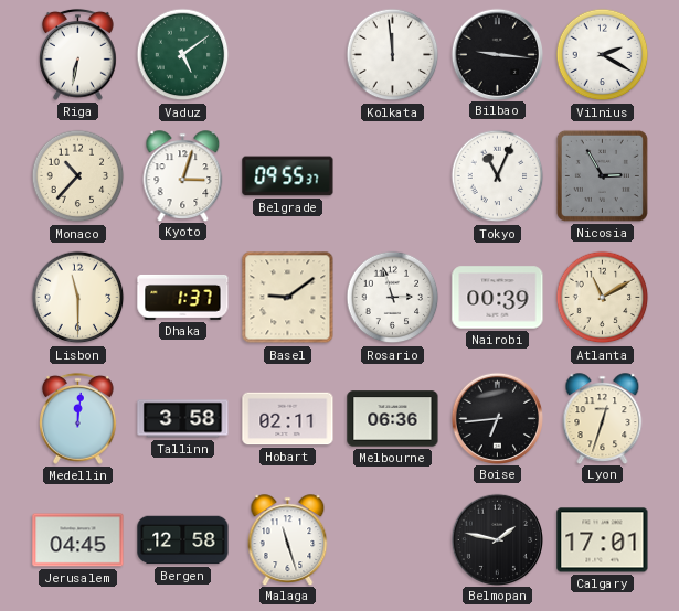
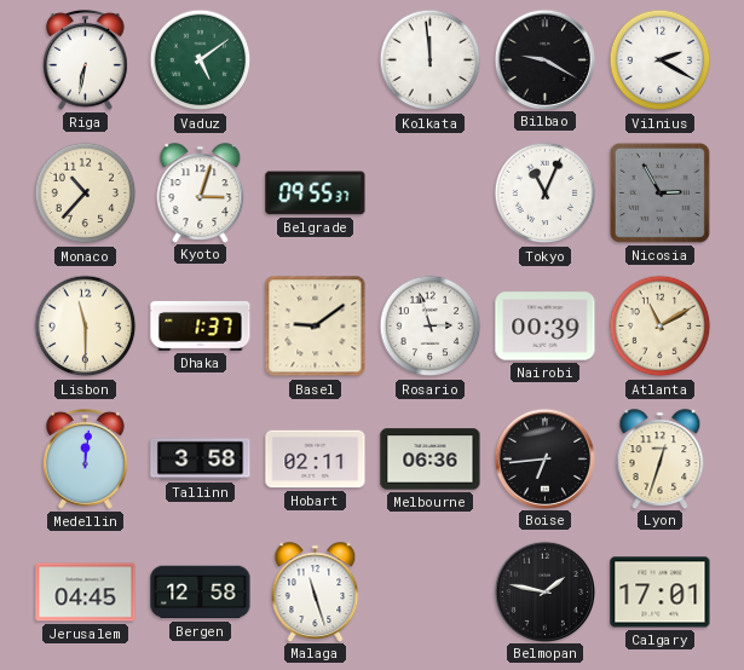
Bilbao: 9:16 -> 9:20
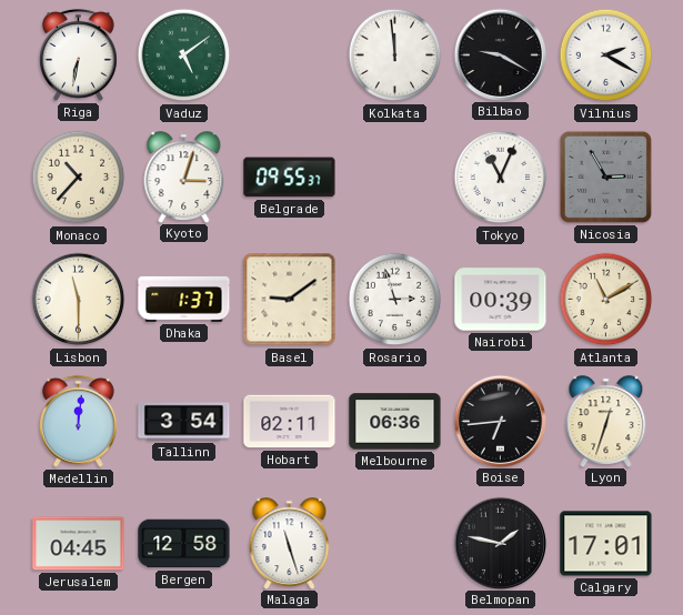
Tallinn: 3:58 -> 3:54
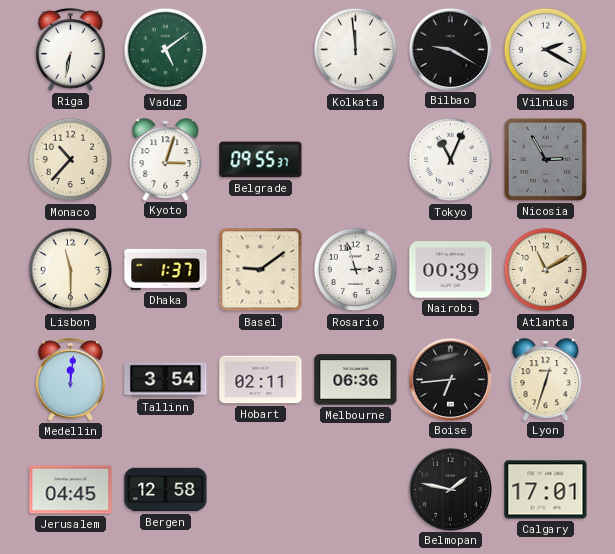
Malaga: 11:27 -> none
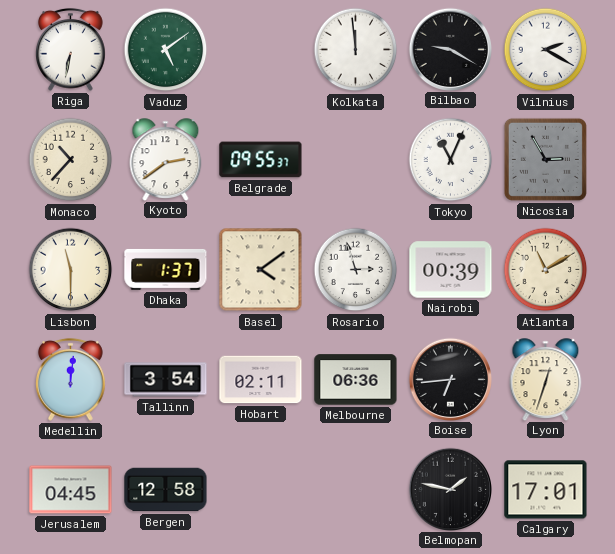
Kyoto: 3:03 -> 2:39
Basel: 9:09 -> 4:09
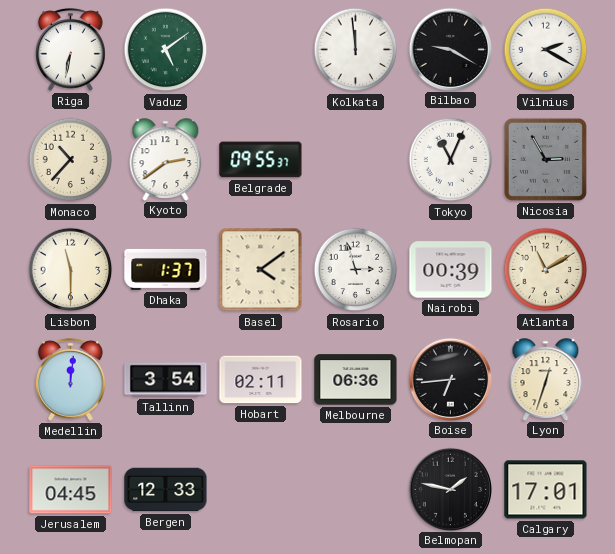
Bergen: 12:58 -> 12:33
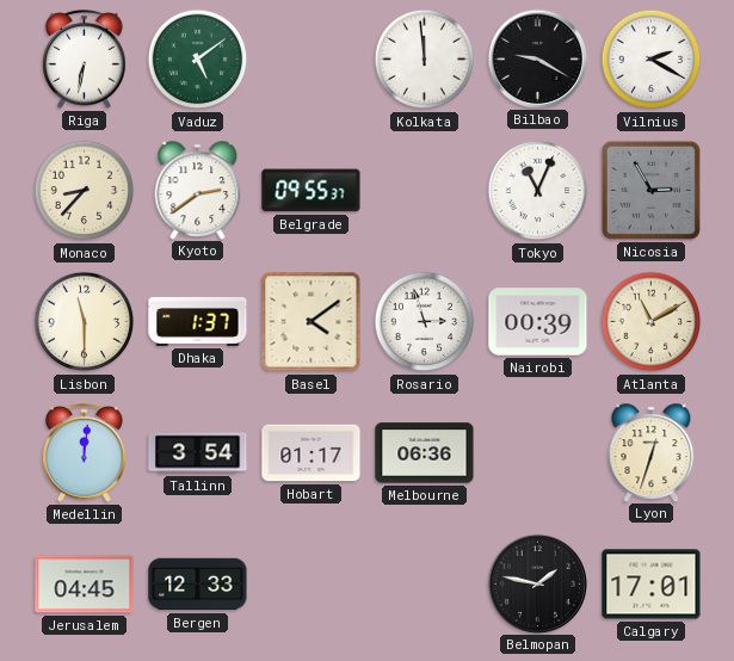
Monaco: 10:37 -> 8:37
Hobart: 02:11 -> 01:17
Boise: 6:44 -> none
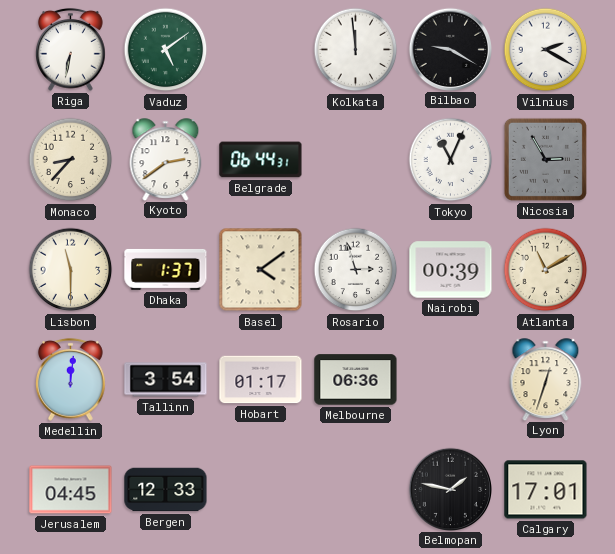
Belgrade: 09:55 -> 06:44
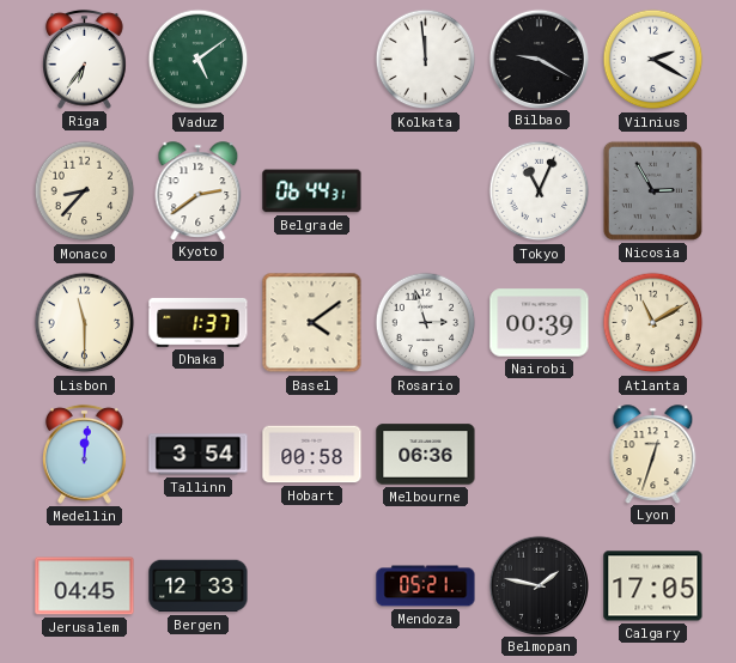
Riga: 6:32 -> 6:36
Hobart: 01:17 -> 00:58
Mendoza: none -> 05:21
Calgary: 17:01 -> 17:05
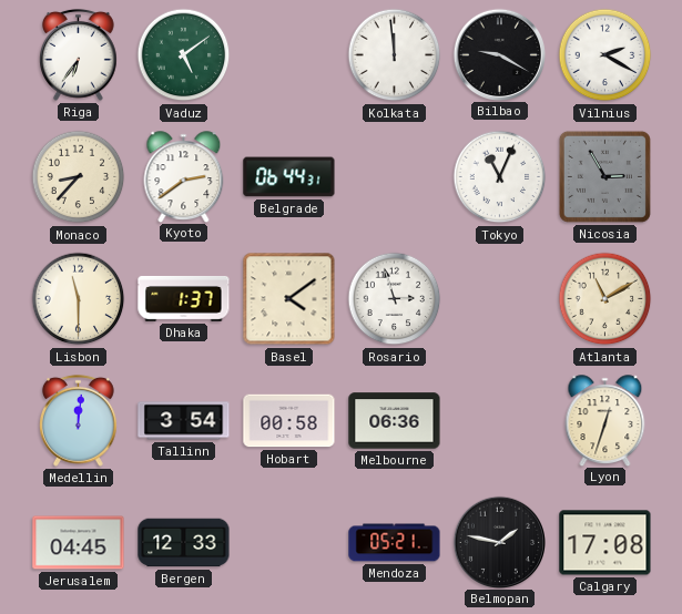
Nairobi: 00:39 -> none
Calgary: 17:05 -> 17:08
